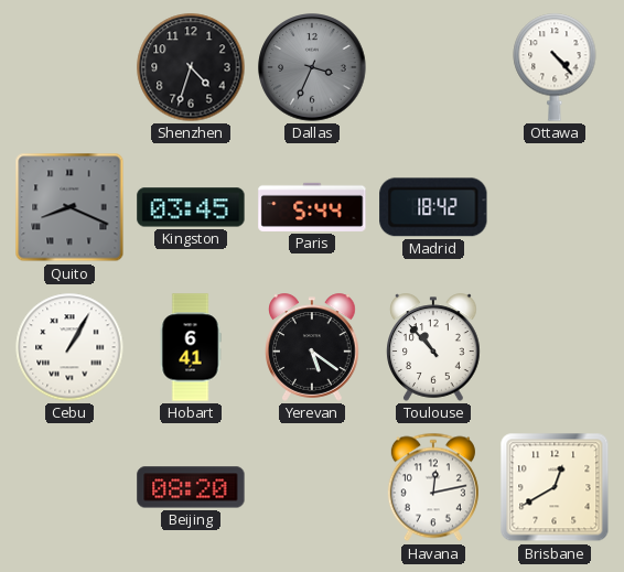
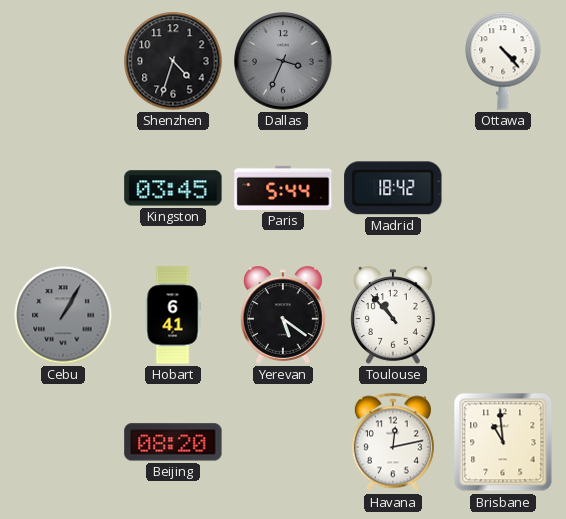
Quito: 8:19 -> none
Cebu dial: white -> grey
Brisbane: 12:40 -> 10:59
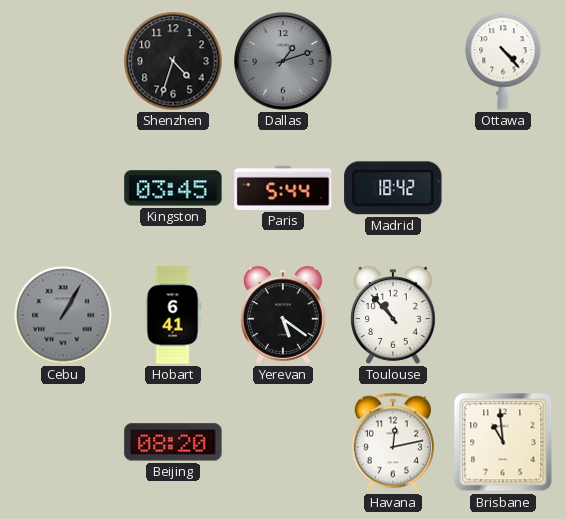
Dallas: 3:34 -> 1:12
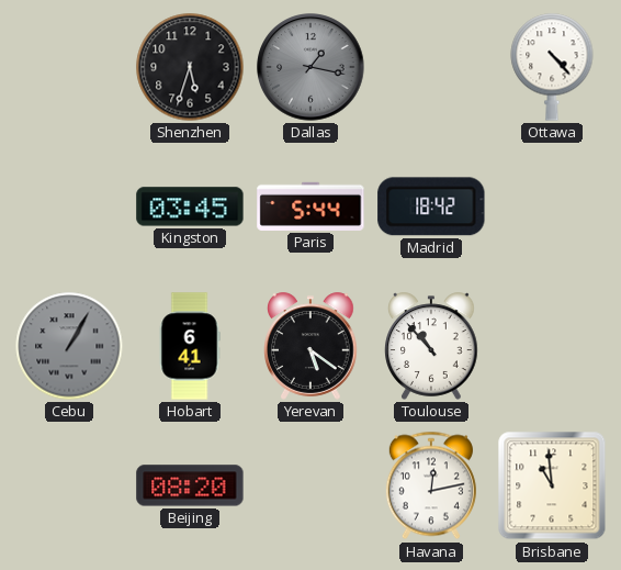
Shenzhen: 4:33 -> 5:33
Dallas: 1:12 -> 1:17
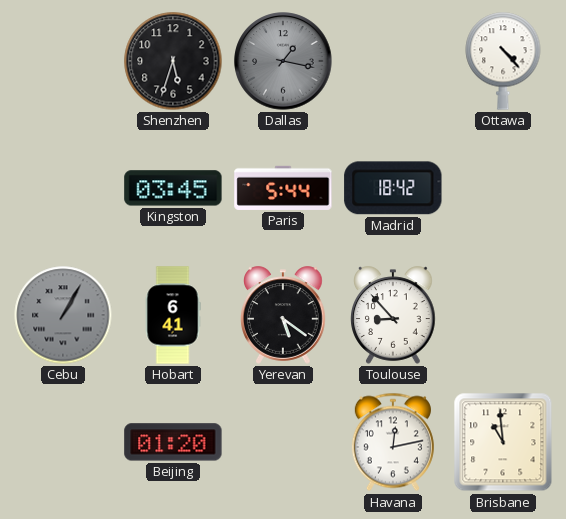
Toulouse: 10:53 -> 8:53
Beijing: 08:20 -> 01:20
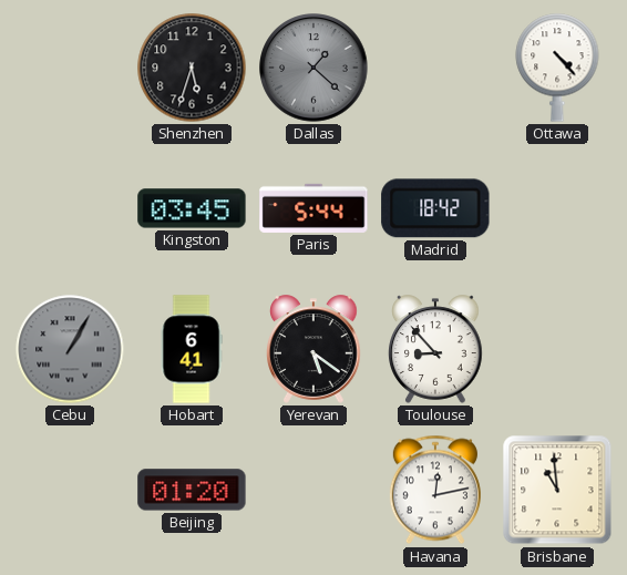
Dallas: 1:17 -> 1:22
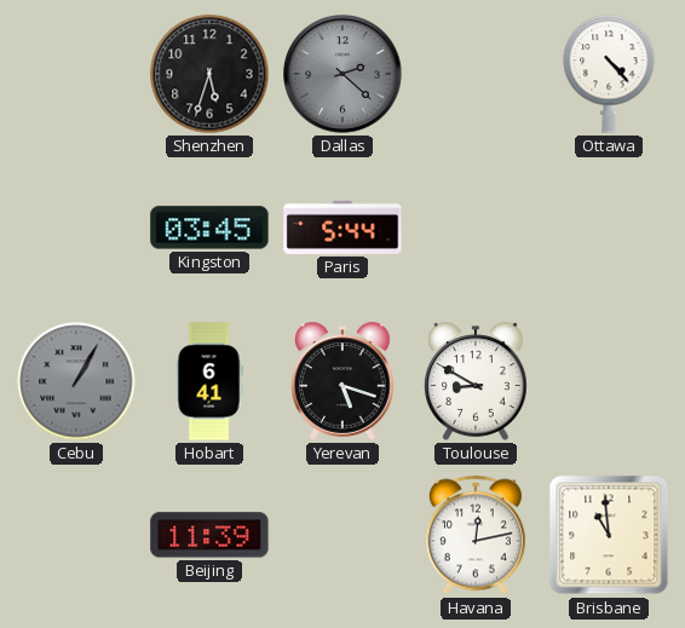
Dallas: 1:22 -> 2:22
Madrid: 18:42 -> none
Yerevan: 5:21 -> 5:18
Toulouse: 8:53 -> 8:50
Beijing: 01:20 -> 11:39
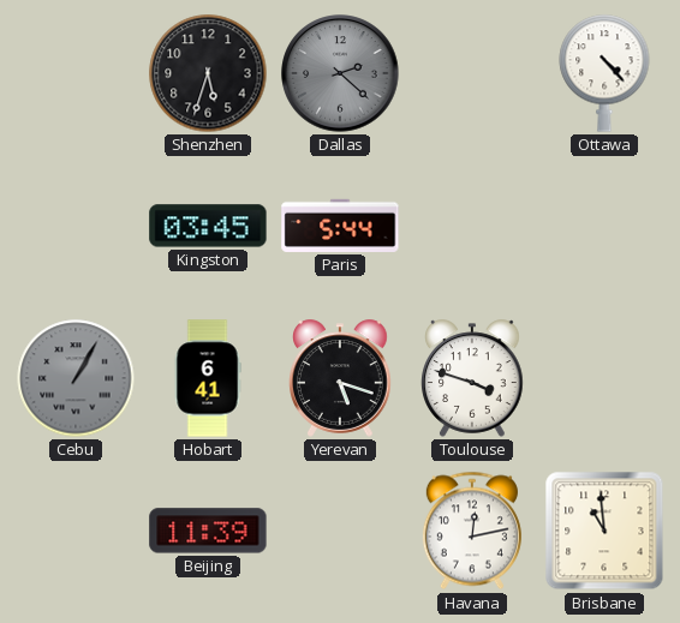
Toulouse: 8:50 -> 3:48
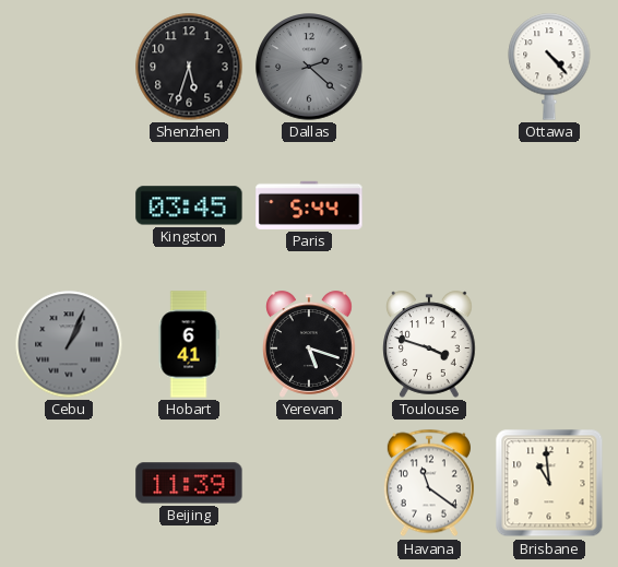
Cebu: 1:05 -> 1:04
Havana: 12:13 -> 11:21
